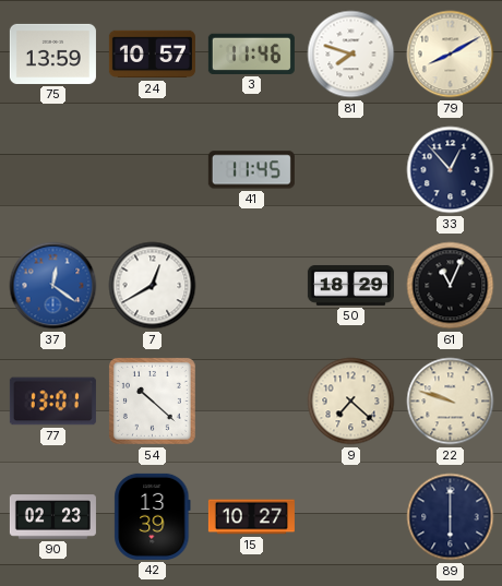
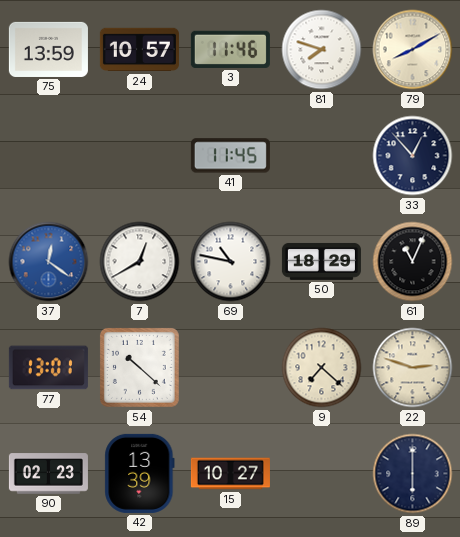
69: none -> 10:47
22: 9:48 -> 2:48
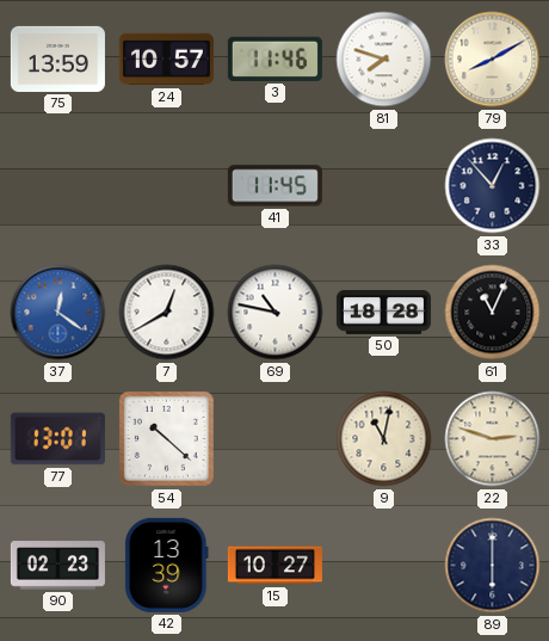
50: 18:29 -> 18:28
9: 7:22 -> 11:02
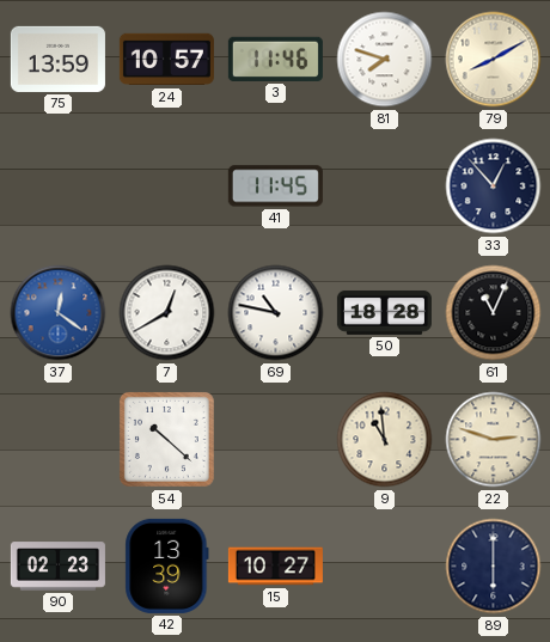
77: 13:01 -> none
9: 11:02 -> 10:59
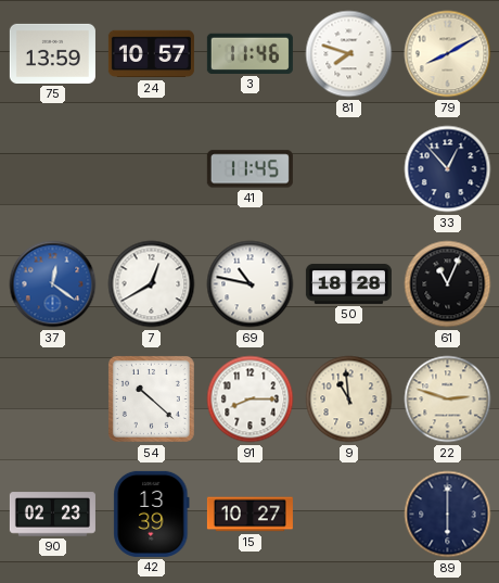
91: none -> 8:15
